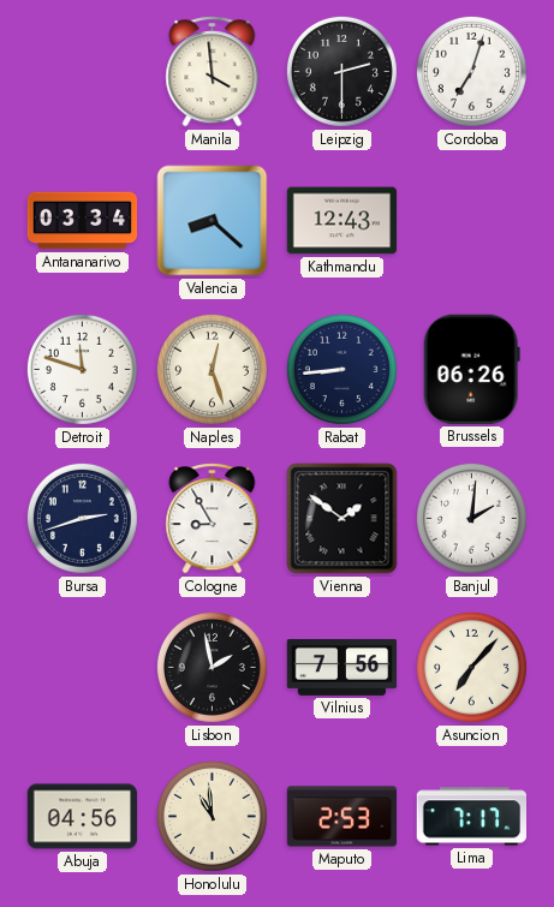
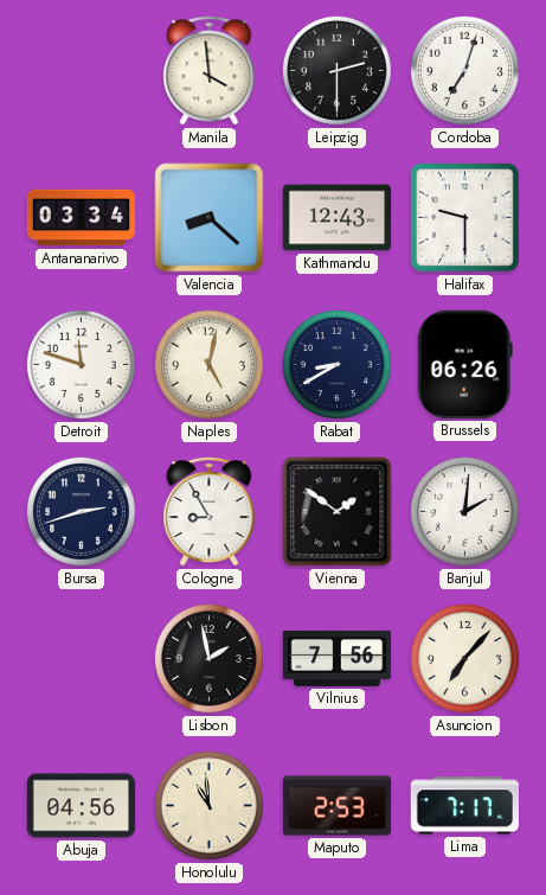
Halifax: none -> 9:30
Naples: 12:27 -> 5:02
Rabat: 8:44 -> 8:40
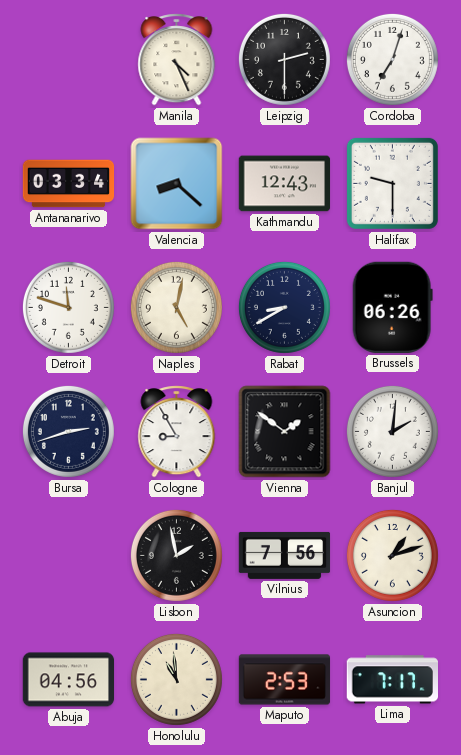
Manila: 3:59 -> 4:26
Asuncion: 7:07 -> 1:12
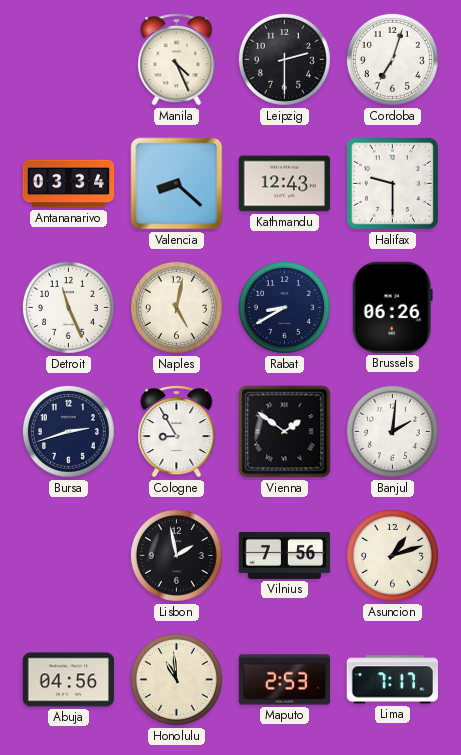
Detroit: 11:48 -> 11:26
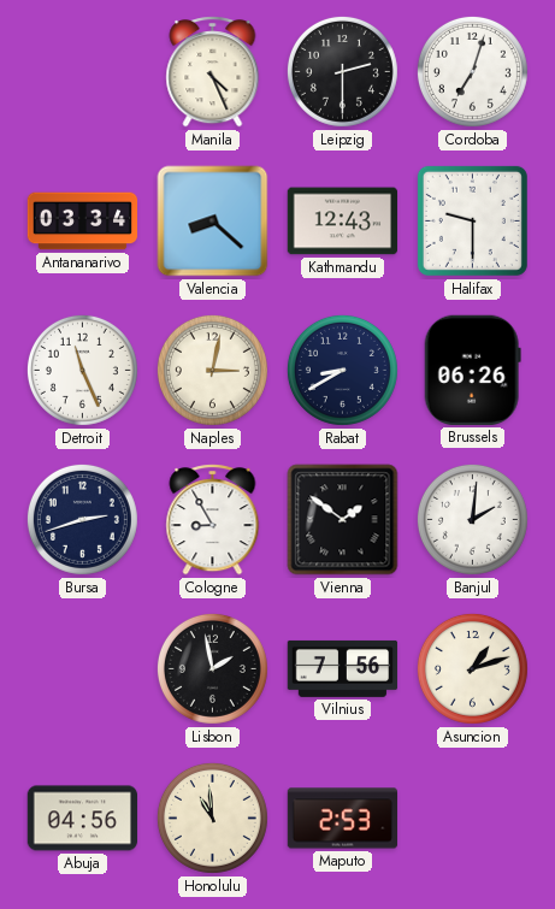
Naples: 5:02 -> 3:02
Lima: 7:17 -> none
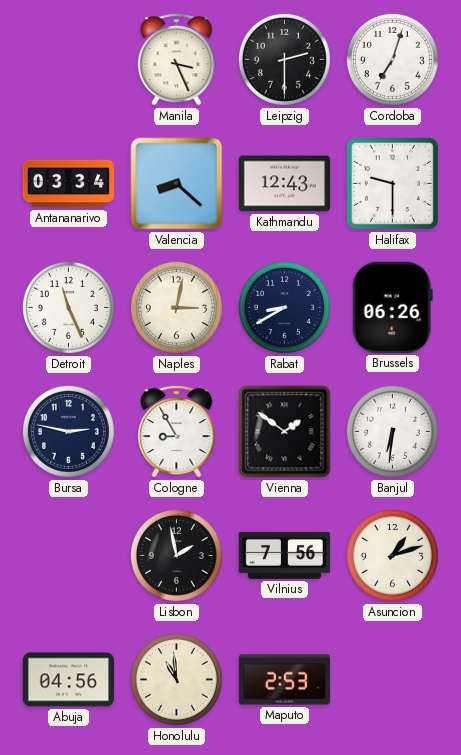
Manila: 4:26 -> 3:26
Bursa: 2:42 -> 2:47
Banjul: 2:01 -> 6:31
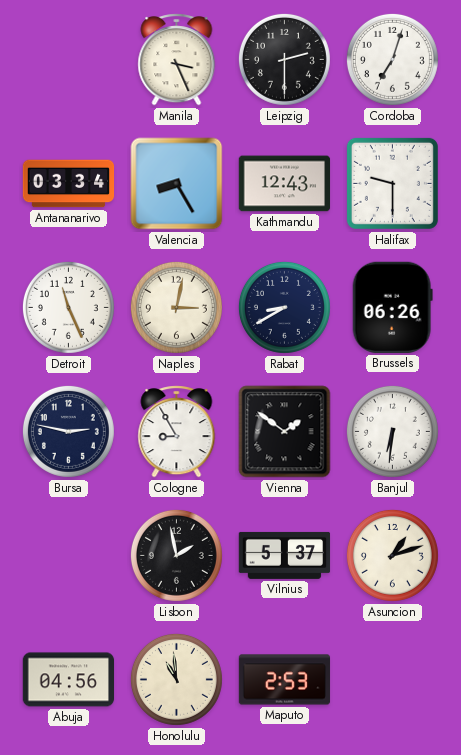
Valencia: 8:22 -> 8:25
Vilnius: 7:56 -> 5:37
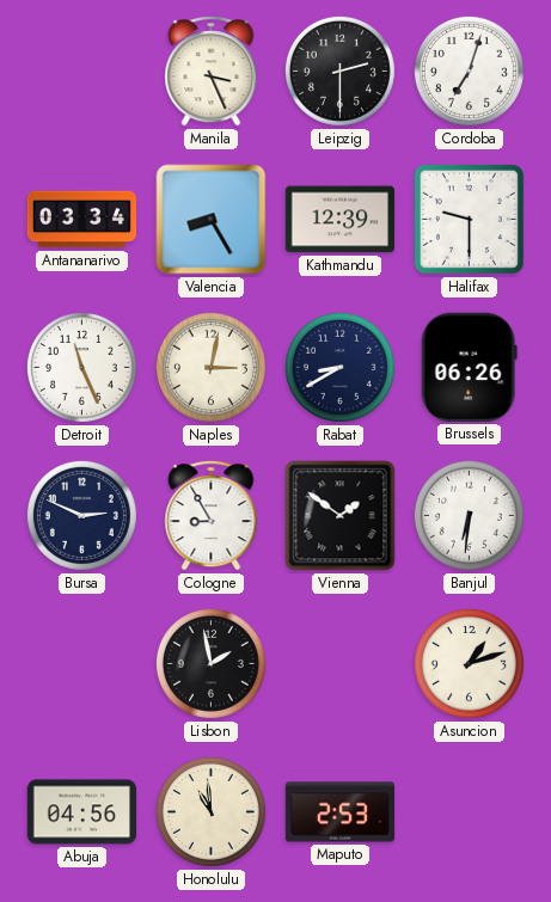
Kathmandu: 12:43 -> 12:39
Bursa: 2:47 -> 2:49
Vilnius: 5:37 -> none
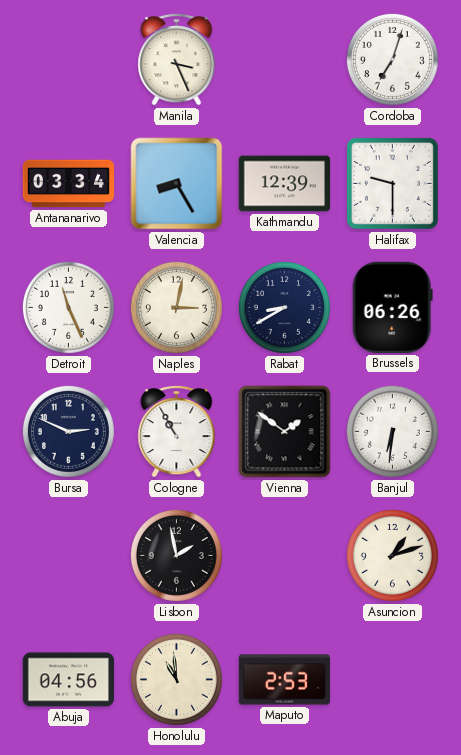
Leipzig: 2:30 -> none
Cologne: 8:55 -> 10:55
